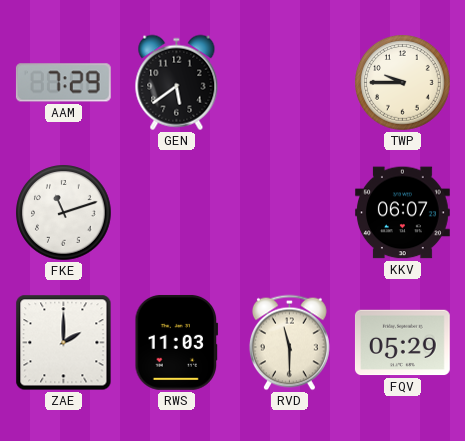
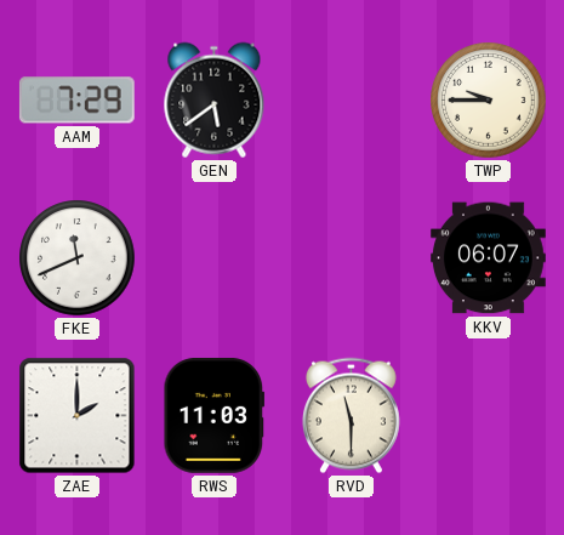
FKE: 11:12 -> 11:41
FQV: 05:29 -> none
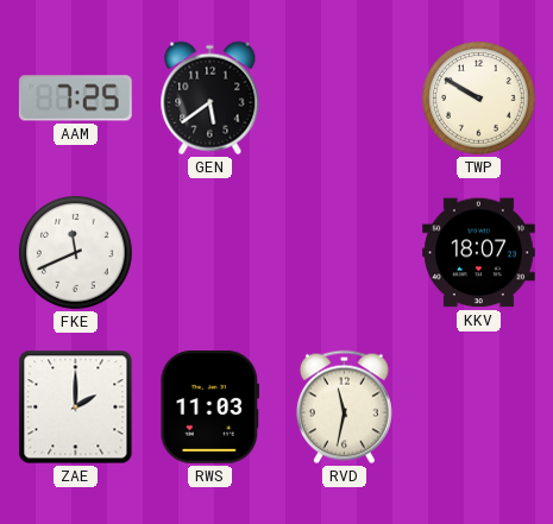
AAM: 7:29 -> 7:25
TWP: 9:45 -> 9:50
KKV: 06:07 -> 18:07
RVD: 11:30 -> 11:32
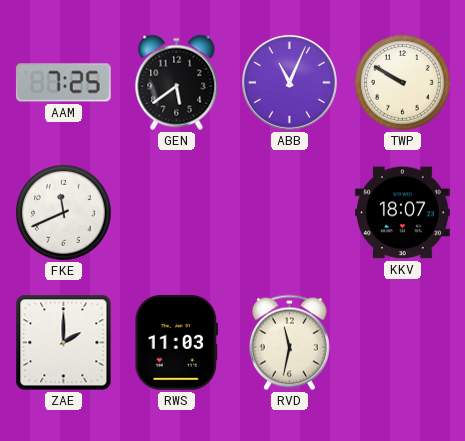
ABB: none -> 11:04
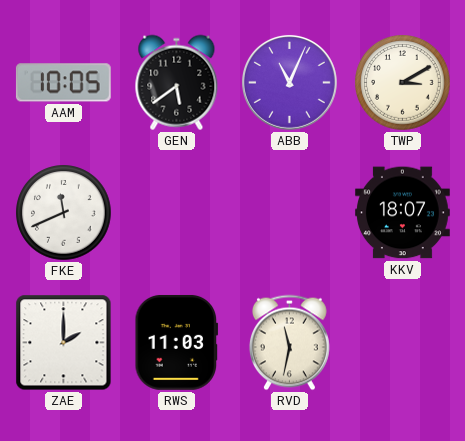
AAM: 7:25 -> 10:05
TWP: 9:50 -> 3:10
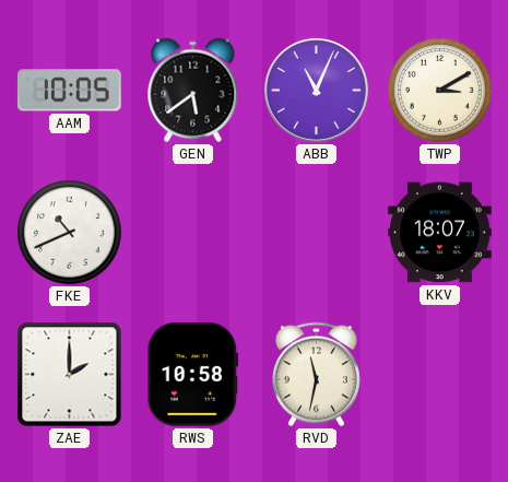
FKE: 11:41 -> 10:41
RWS: 11:03 -> 10:58
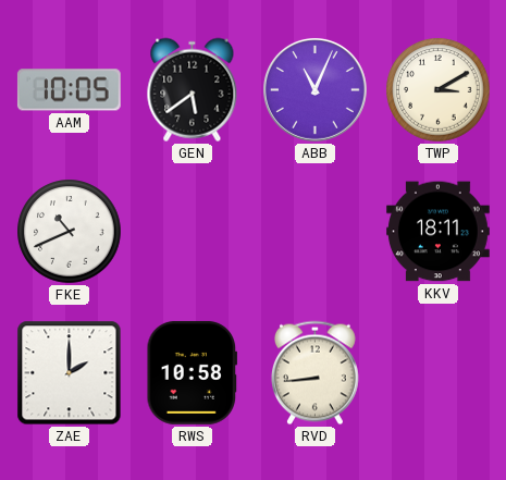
KKV: 18:07 -> 18:11
RVD: 11:32 -> 8:44
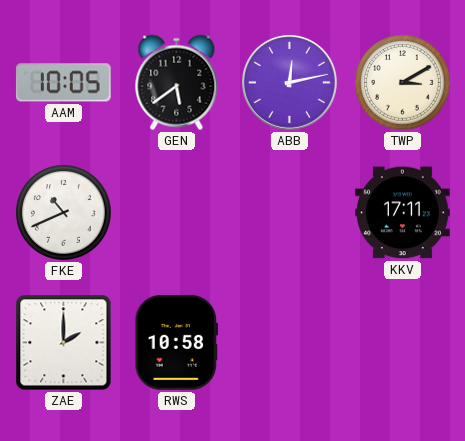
ABB: 11:04 -> 12:13
KKV: 18:11 -> 17:11
RVD: 8:44 -> none
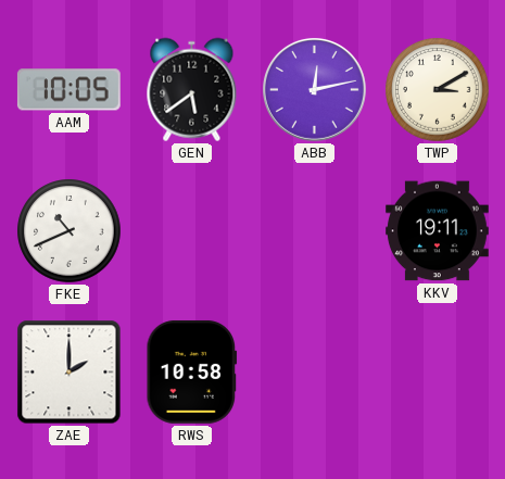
KKV: 17:11 -> 19:11
